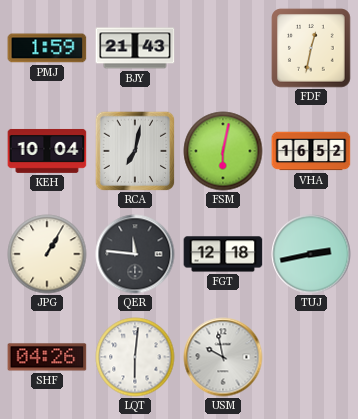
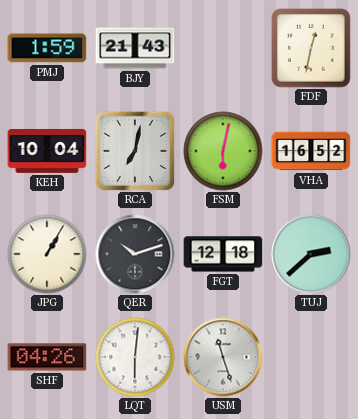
QER: 11:46 -> 10:12
TUJ: 2:43 -> 2:38
USM: 9:58 -> 11:27
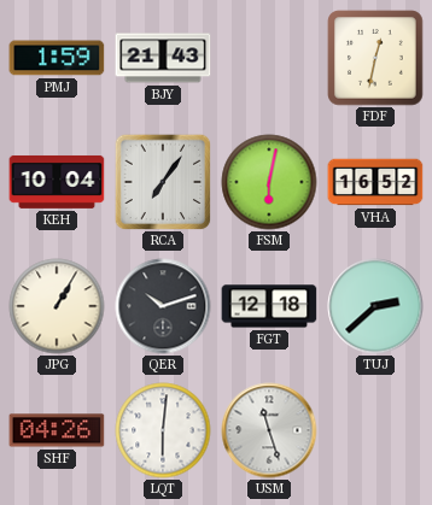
RCA: 7:02 -> 7:06
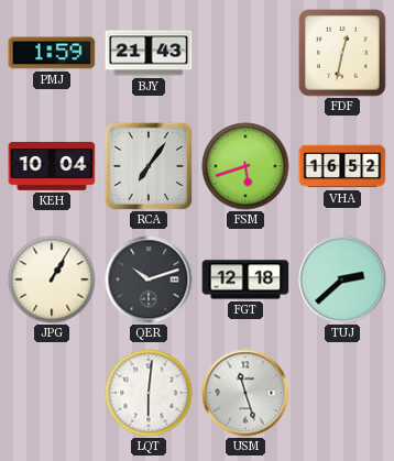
FSM: 6:02 -> 5:42
SHF: 04:26 -> none
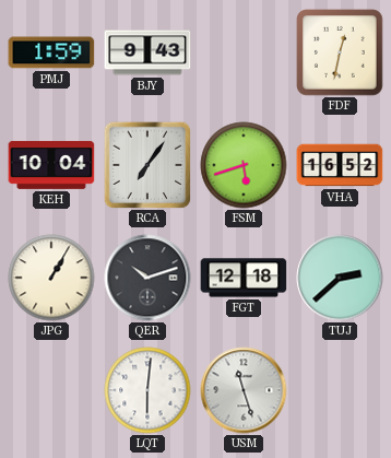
BJY: 21:43 -> 9:43
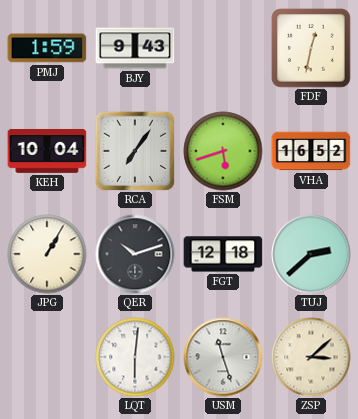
ZSP: none -> 3:08
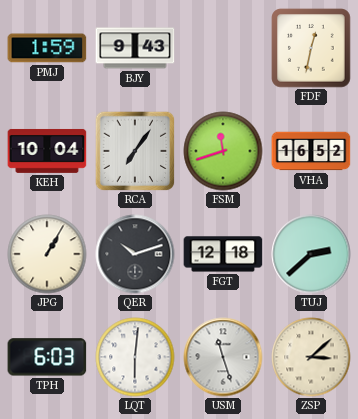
FSM: 5:42 -> 11:42
TPH: none -> 6:03
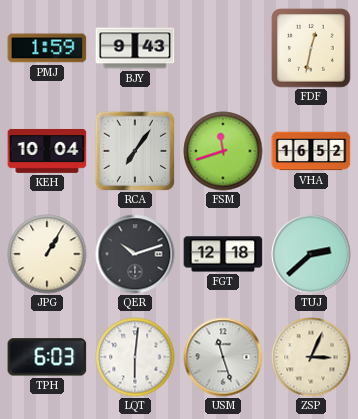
ZSP: 3:08 -> 3:04
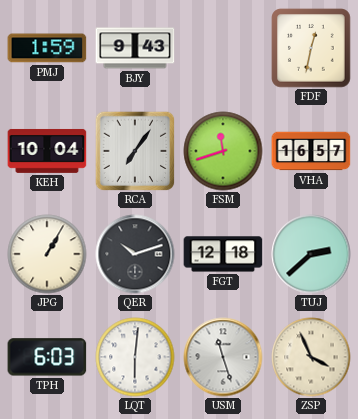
VHA: 16:52 -> 16:57
ZSP: 3:04 -> 3:56
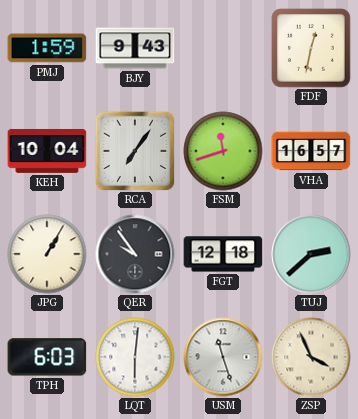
QER: 10:12 -> 9:54
